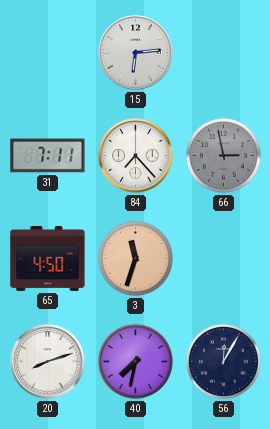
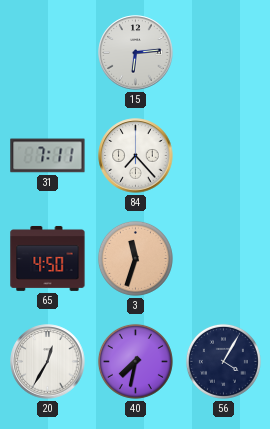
66: 2:58 -> none
20: 8:12 -> 12:35
56: 12:05 -> 4:05
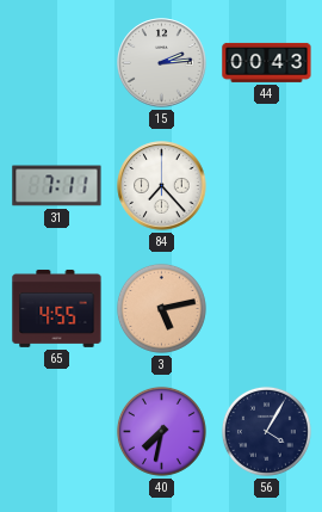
15: 6:14 -> 2:14
44: none -> 00:43
65: 4:50 -> 4:55
3: 11:33 -> 5:13
20: 12:35 -> none
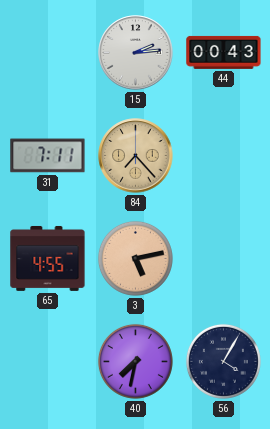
84 dial: white -> champagne
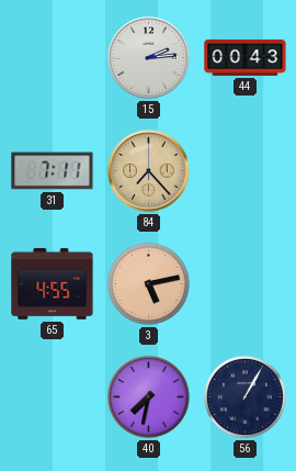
56: 4:05 -> 1:05
